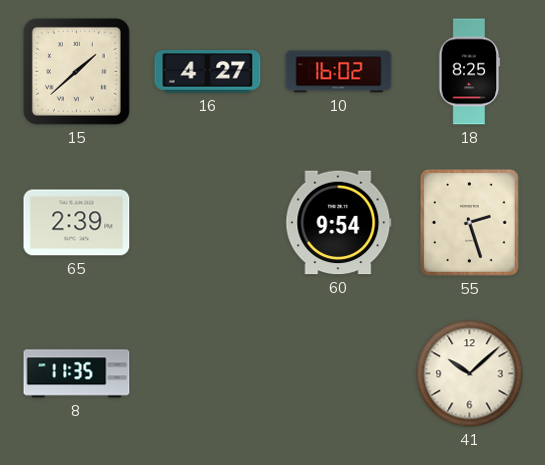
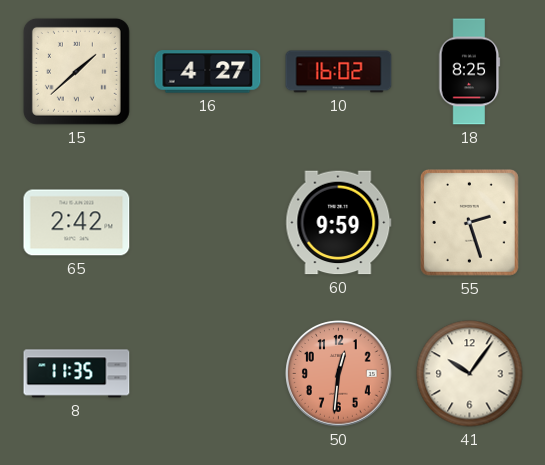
65: 2:39 -> 2:42
60: 9:54 -> 9:59
50: none -> 12:31
41: 10:08 -> 10:06
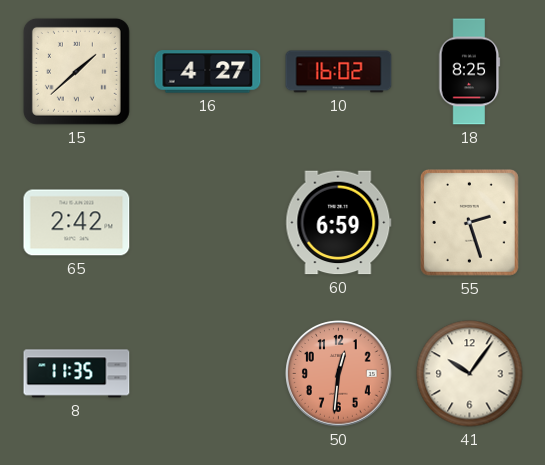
60: 9:59 -> 6:59
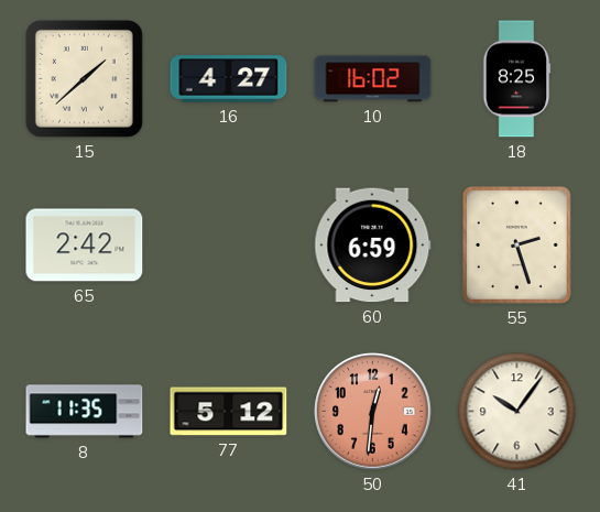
77: none -> 5:12
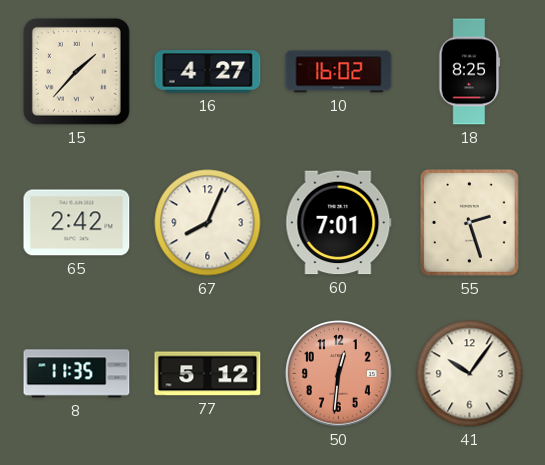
15: 1:38 -> 1:37
67: none -> 8:04
60: 6:59 -> 7:01
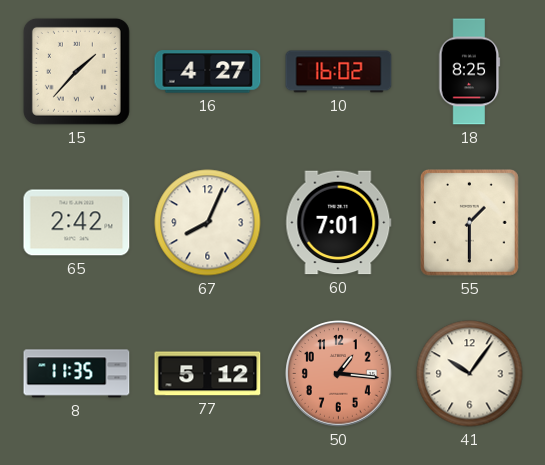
55: 2:27 -> 1:30
50: 12:31 -> 1:16
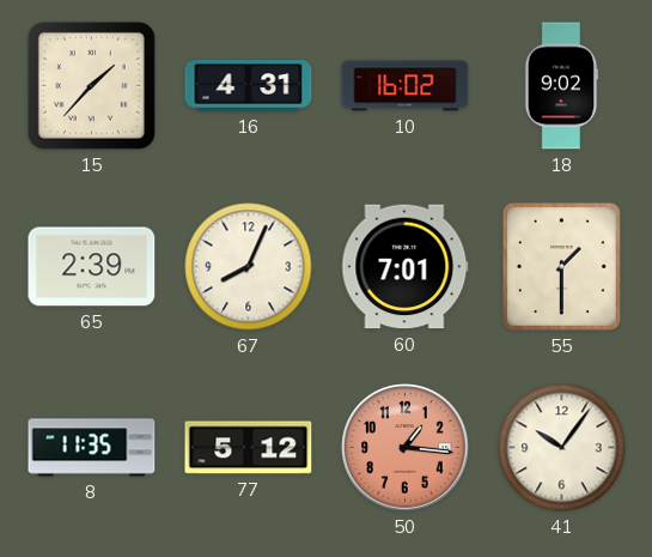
16: 4:27 -> 4:31
18: 8:25 -> 9:02
65: 2:42 -> 2:39
